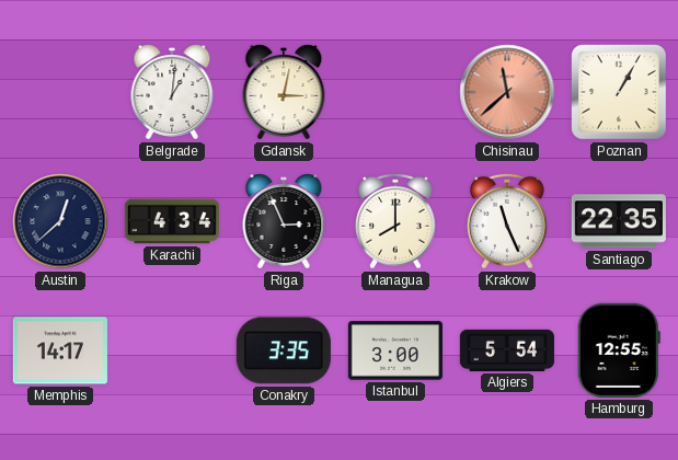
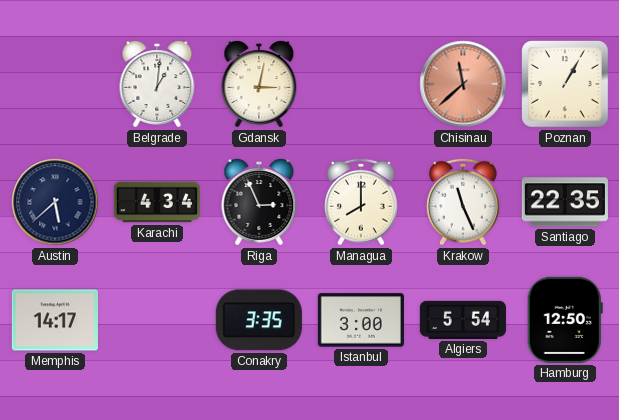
Austin: 12:38 -> 5:38
Hamburg: 12:55 -> 12:50
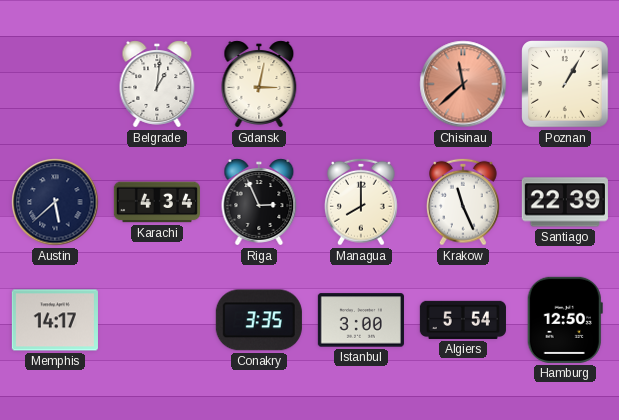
Santiago: 22:35 -> 22:39
